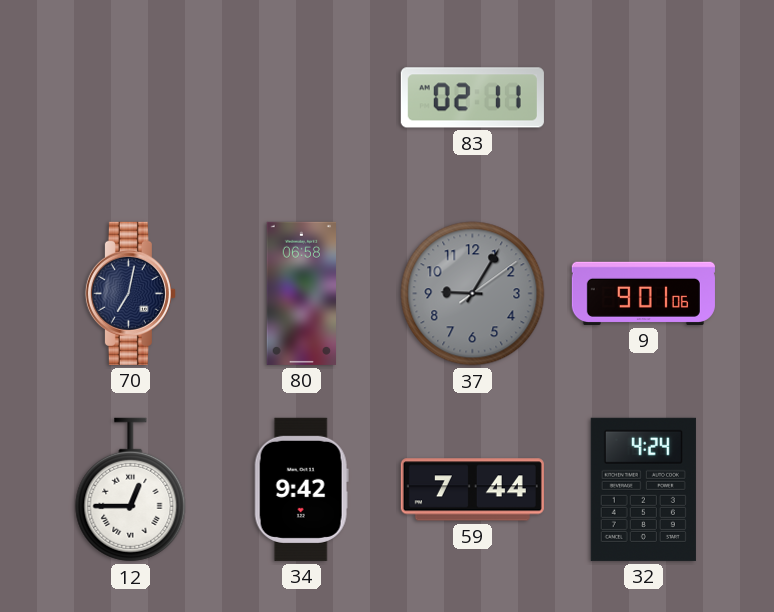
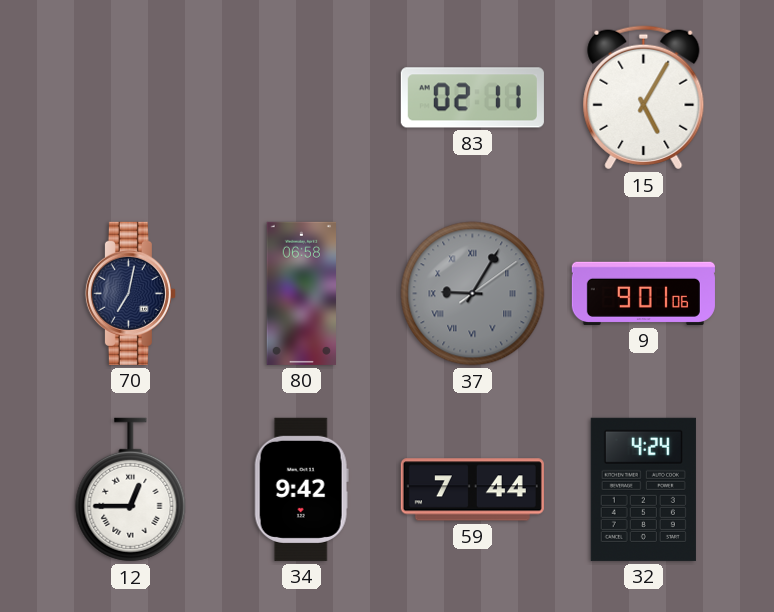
15: none -> 5:05
37 numerals: Arabic -> Roman
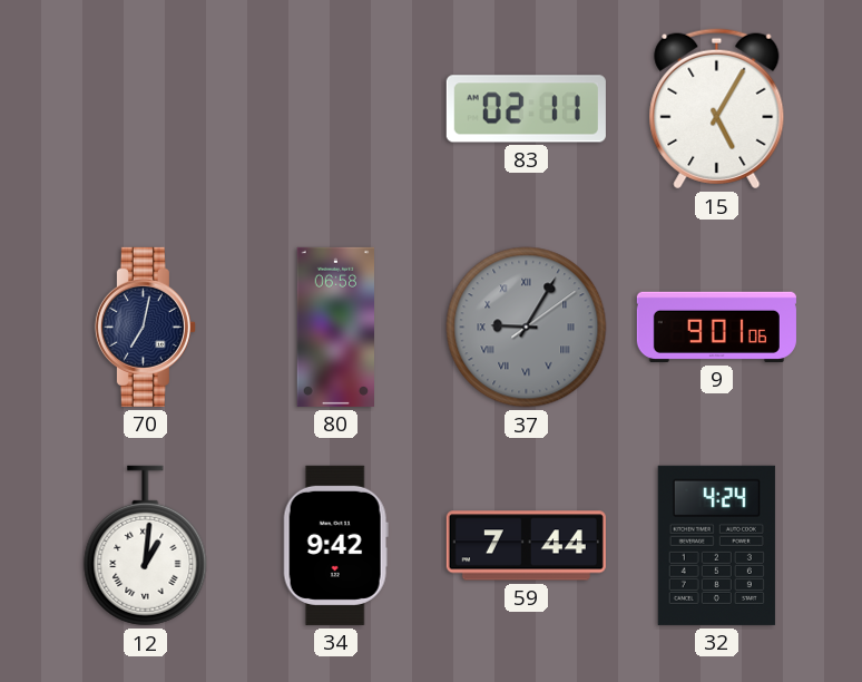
12: 12:45 -> 1:01
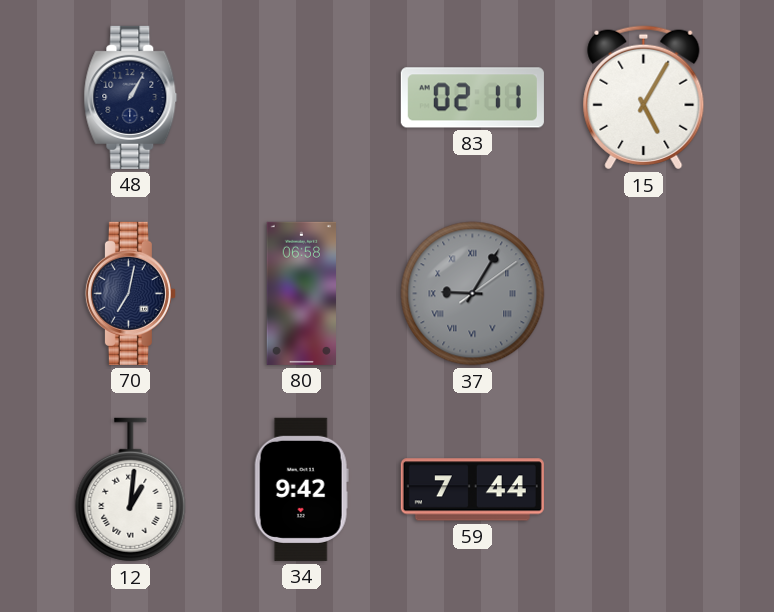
48: none -> 1:05
9: 9:01 -> none
32: 4:24 -> none
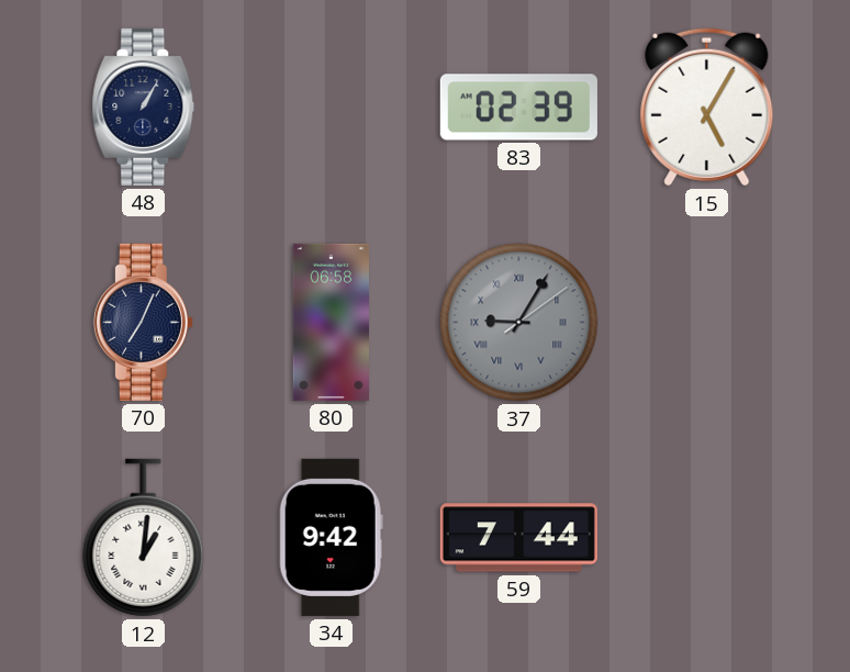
83: 02:11 -> 02:39
70: 7:02 -> 7:04
